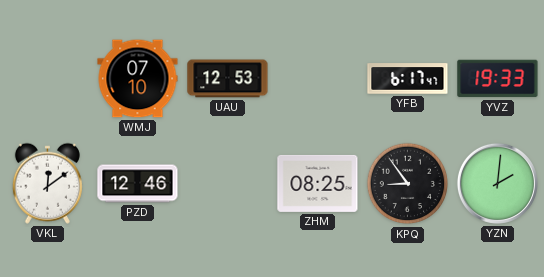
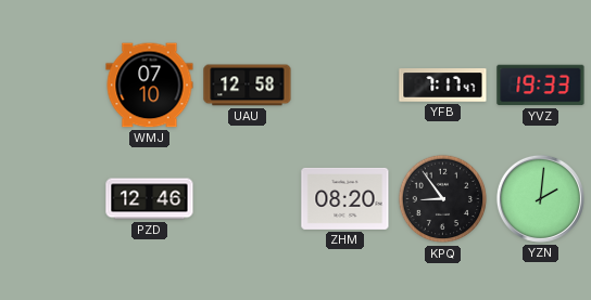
UAU: 12:53 -> 12:58
YFB: 6:17 -> 7:17
VKL: 12:09 -> none
ZHM: 08:25 -> 08:20
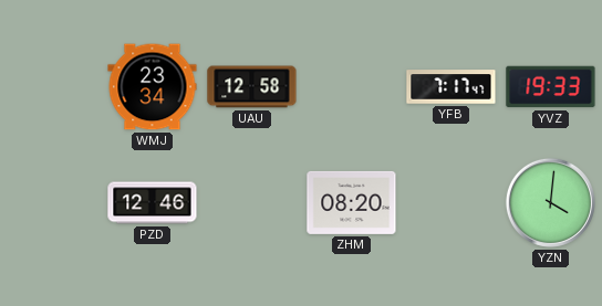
WMJ: 07:10 -> 23:34
KPQ: 8:54 -> none
YZN: 2:01 -> 4:01
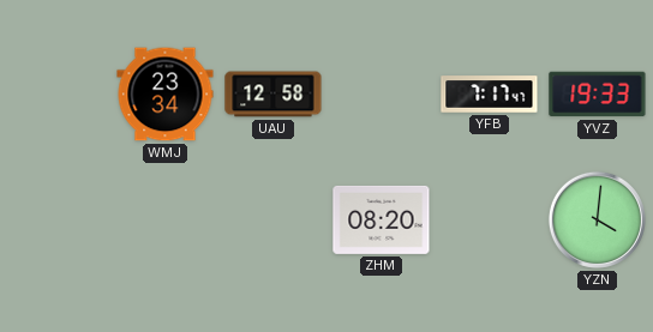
PZD: 12:46 -> none
